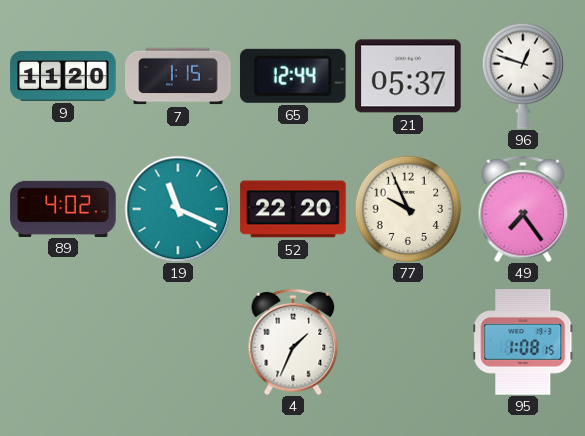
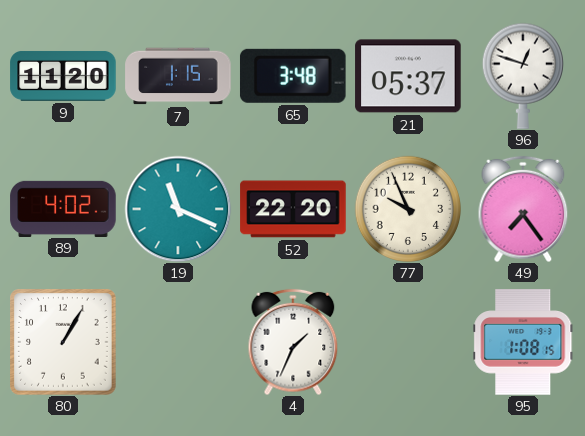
65: 12:44 -> 3:48
80: none -> 1:05
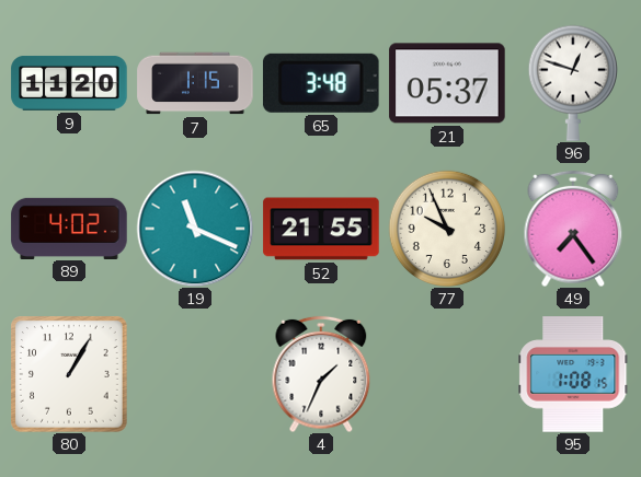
52: 22:20 -> 21:55
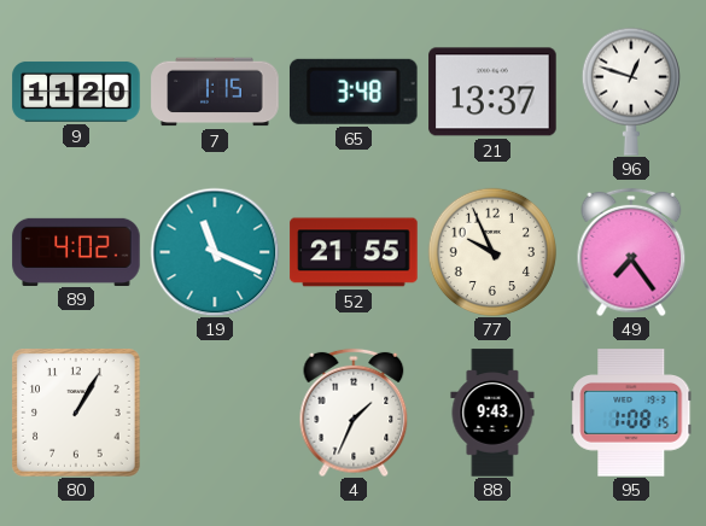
21: 05:37 -> 13:37
88: none -> 9:43
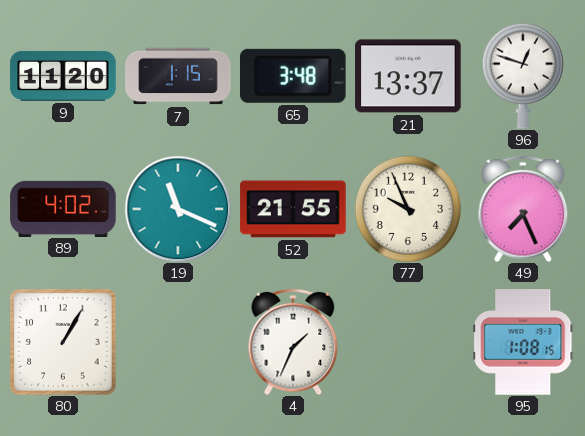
49: 7:24 -> 7:26
88: 9:43 -> none
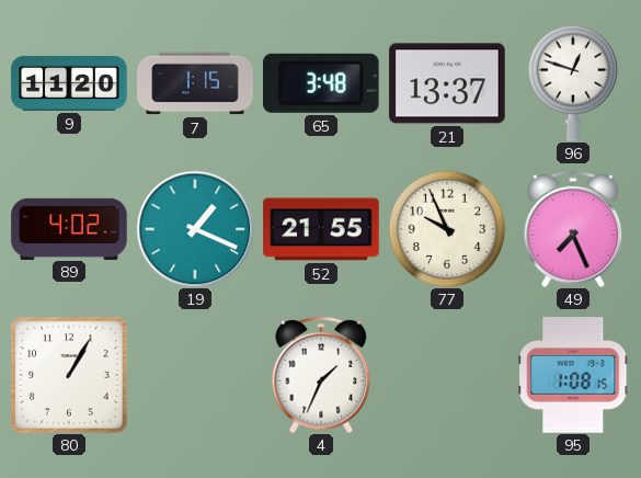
19: 11:19 -> 1:19
